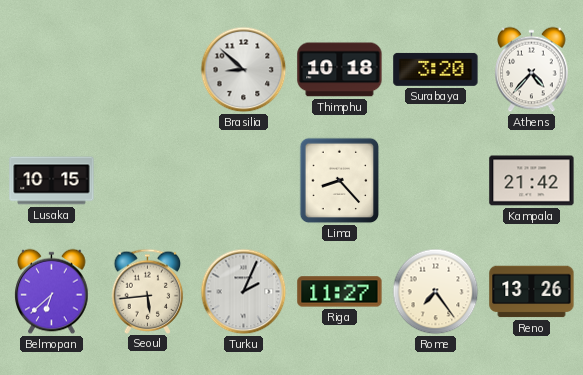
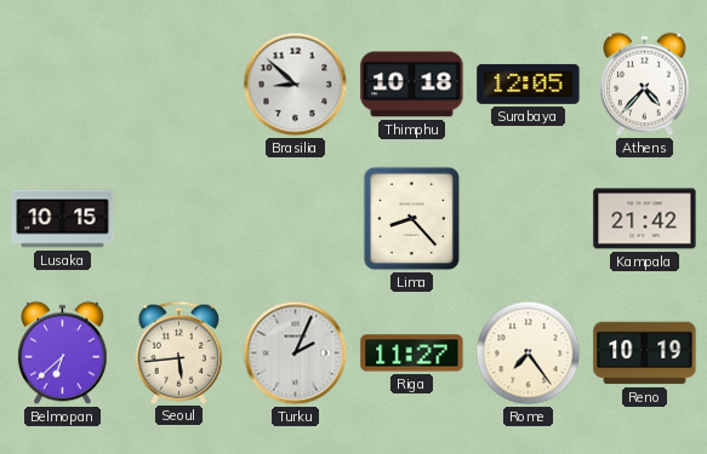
Surabaya: 3:20 -> 12:05
Reno: 13:26 -> 10:19
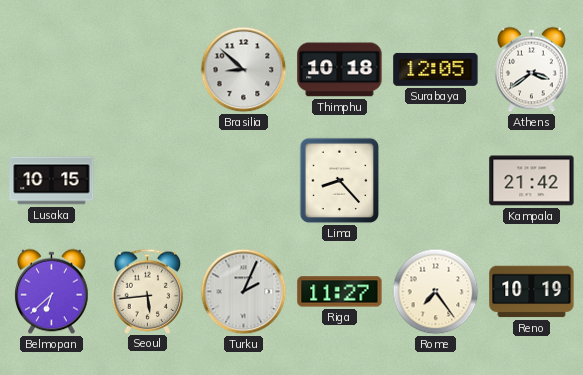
Athens: 4:37 -> 3:39
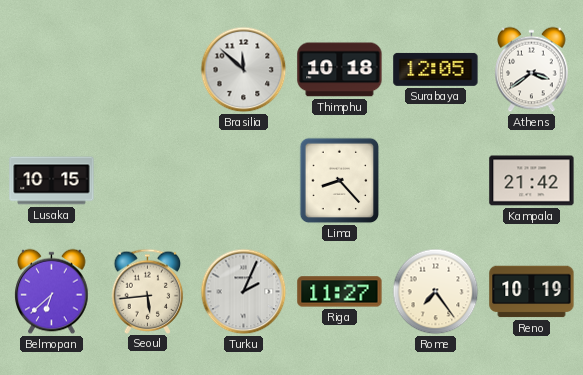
Brasilia: 8:52 -> 11:52
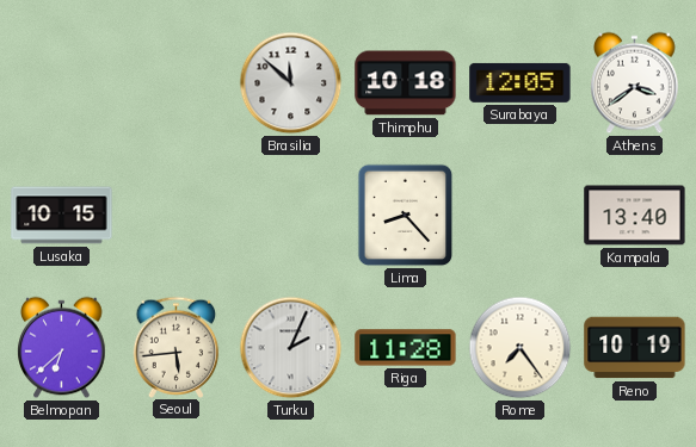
Kampala: 21:42 -> 13:40
Riga: 11:27 -> 11:28
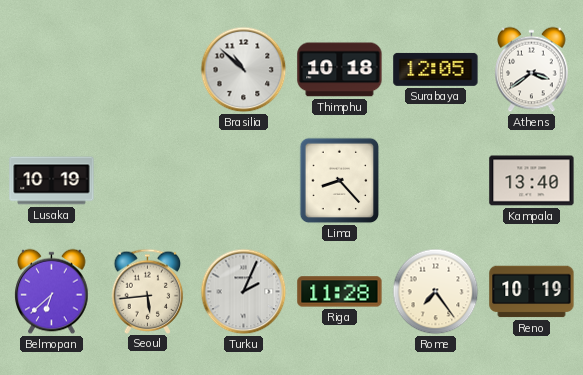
Brasilia: 11:52 -> 10:52
Lusaka: 10:15 -> 10:19
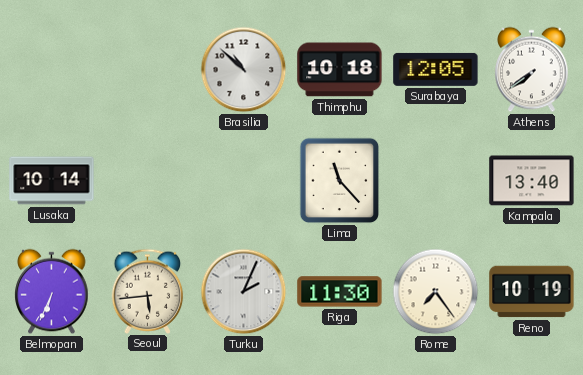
Athens: 3:39 -> 7:39
Lusaka: 10:19 -> 10:14
Lima: 8:23 -> 11:23
Belmopan: 6:38 -> 6:34
Riga: 11:28 -> 11:30
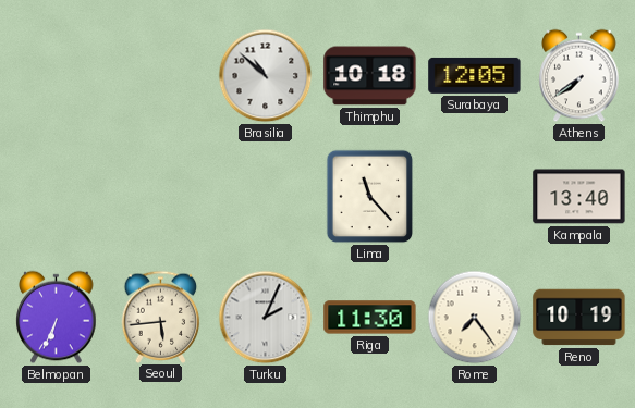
Lusaka: 10:14 -> none
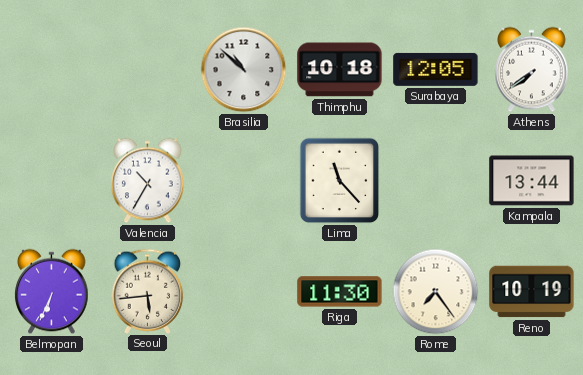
Valencia: none -> 10:35
Kampala: 13:40 -> 13:44
Turku: 2:04 -> none
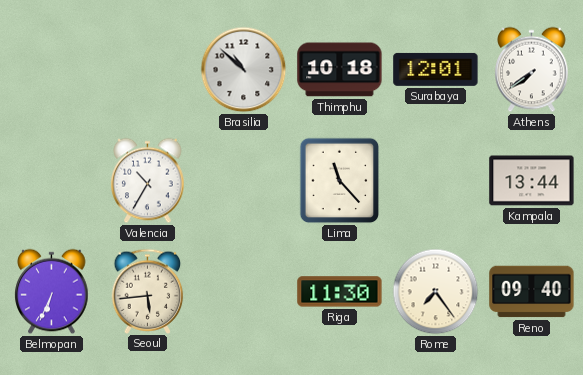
Surabaya: 12:05 -> 12:01
Reno: 10:19 -> 09:40
